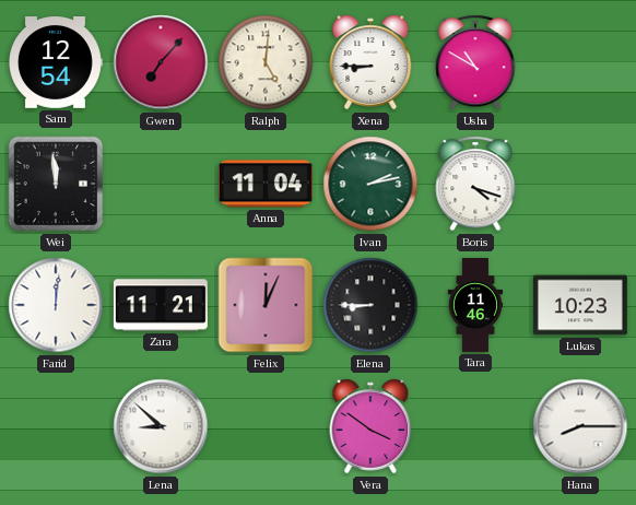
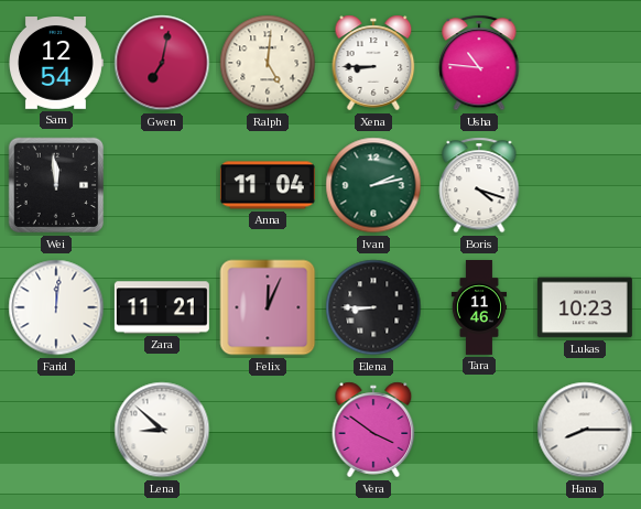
Gwen: 7:07 -> 7:02
Usha: 10:50 -> 10:46
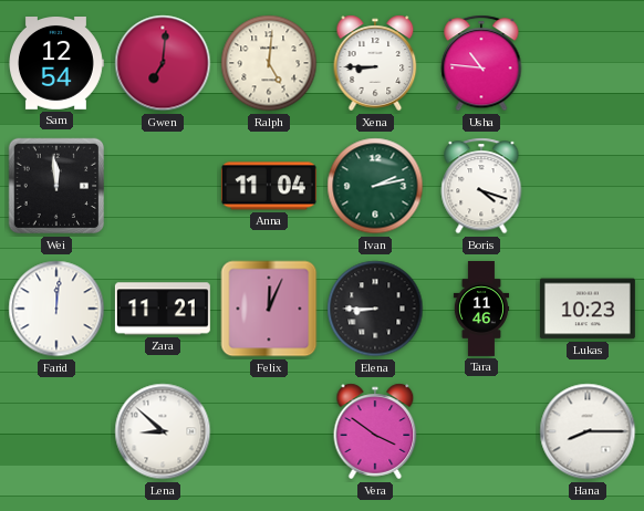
Gwen: 7:02 -> 7:01
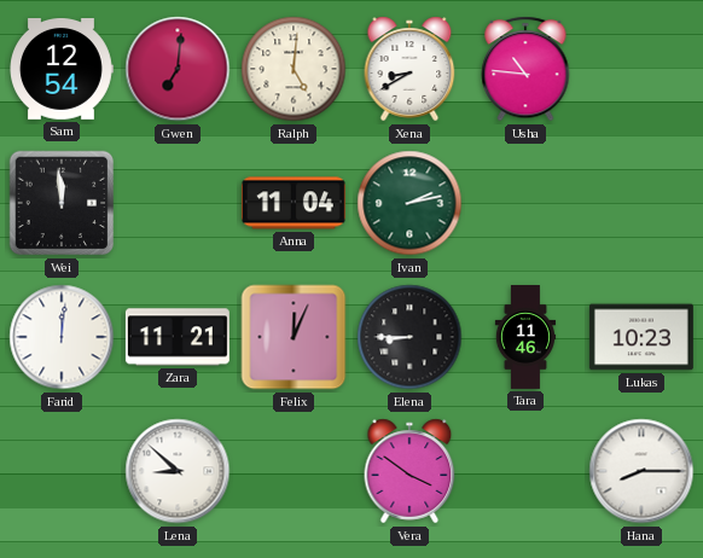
Xena: 8:45 -> 8:40
Boris: 4:18 -> none
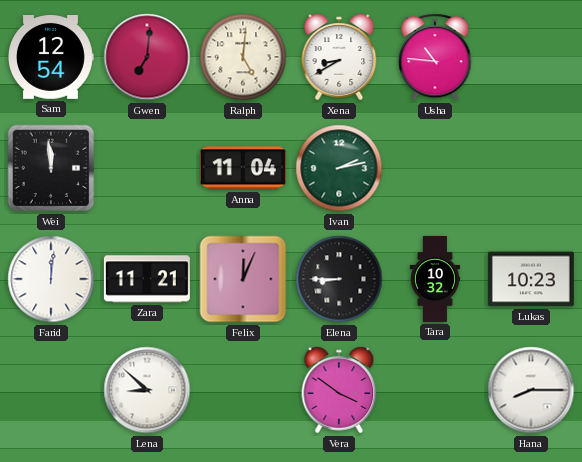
Tara: 11:46 -> 10:32
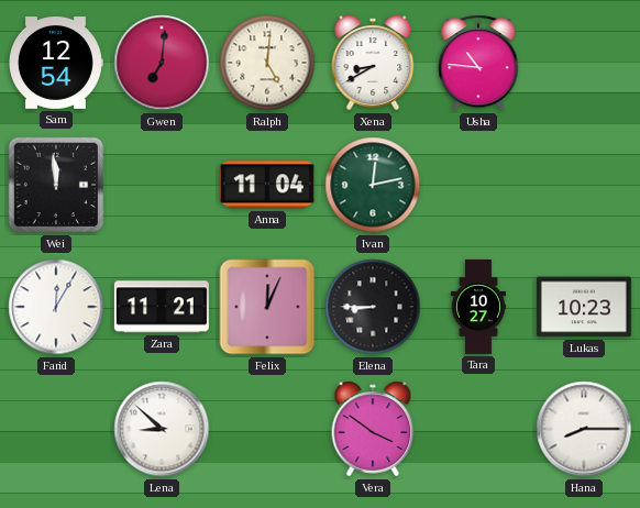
Ivan: 2:13 -> 12:13
Farid: 12:01 -> 12:05
Tara: 10:32 -> 10:27
